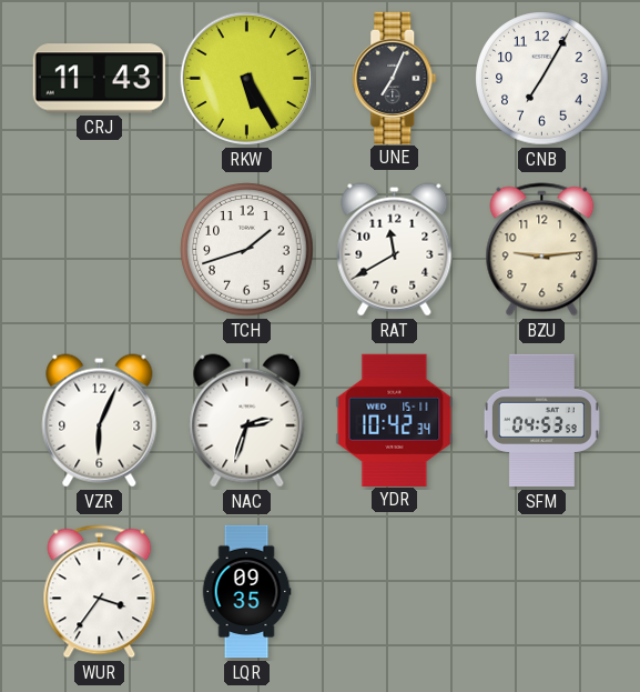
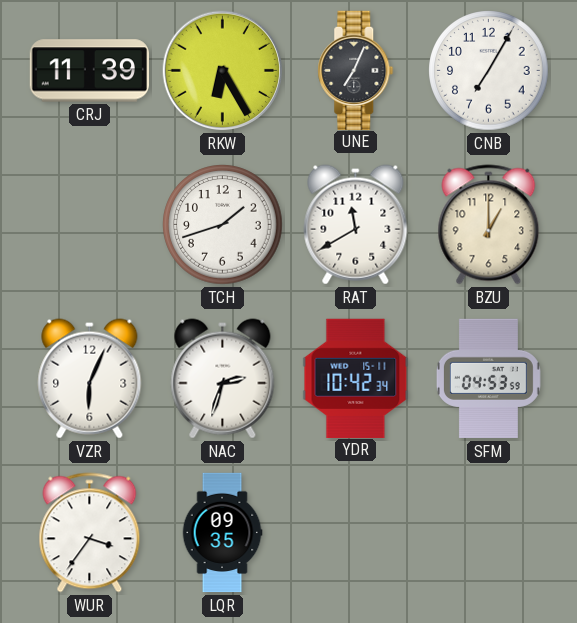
CRJ: 11:43 -> 11:39
RKW: 5:25 -> 6:25
BZU: 9:14 -> 1:00
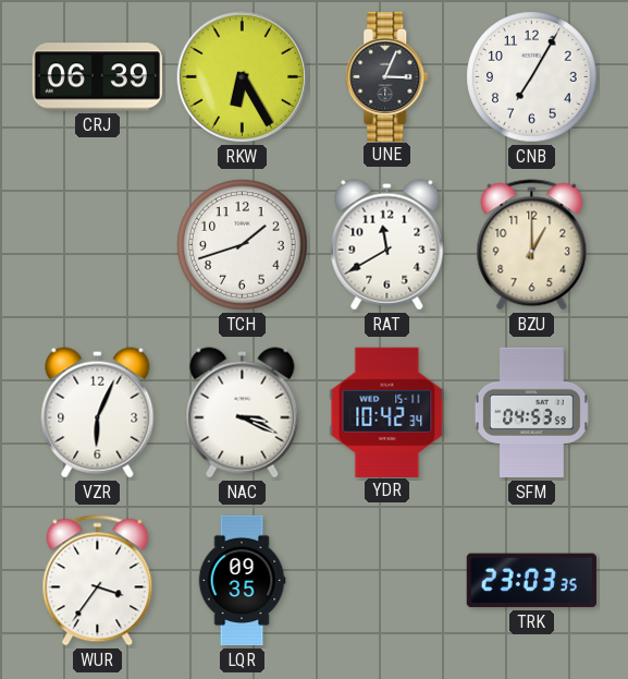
CRJ: 11:39 -> 06:39
UNE: 7:04 -> 3:04
NAC: 2:33 -> 3:19
TRK: none -> 23:03
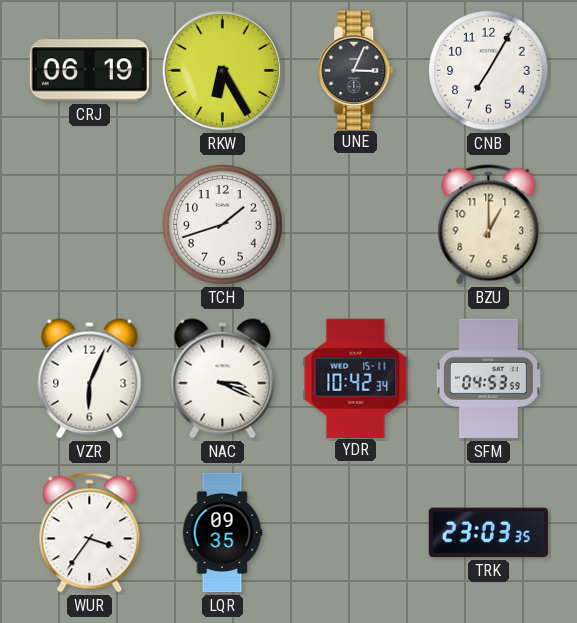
CRJ: 06:39 -> 06:19
RAT: 11:40 -> none
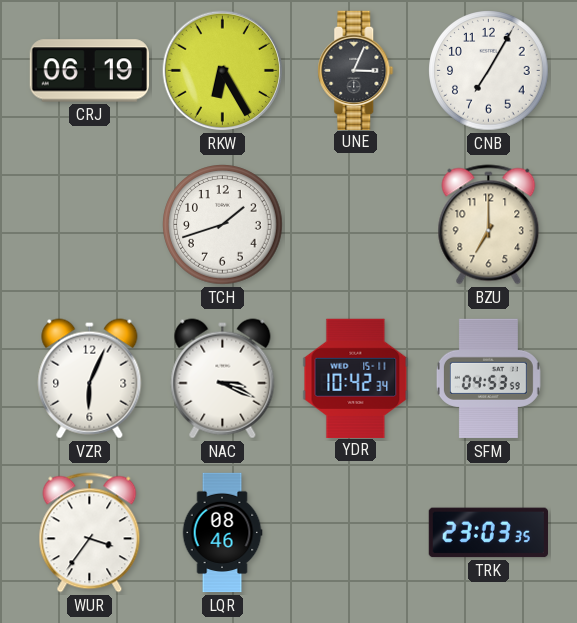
BZU: 1:00 -> 7:00
LQR: 09:35 -> 08:46
